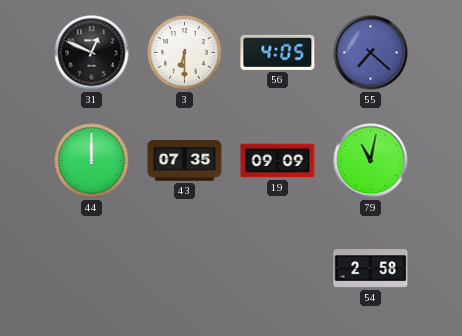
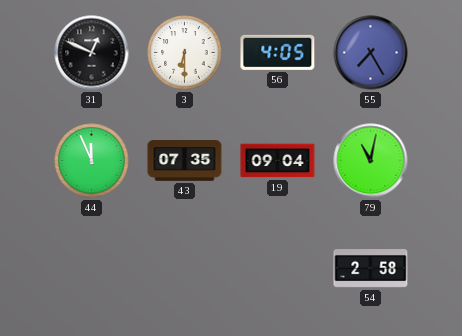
55: 7:22 -> 7:25
44: 12:00 -> 11:56
19: 09:09 -> 09:04
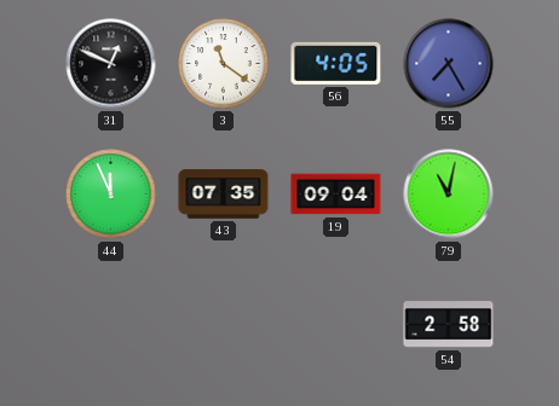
3: 6:30 -> 11:21
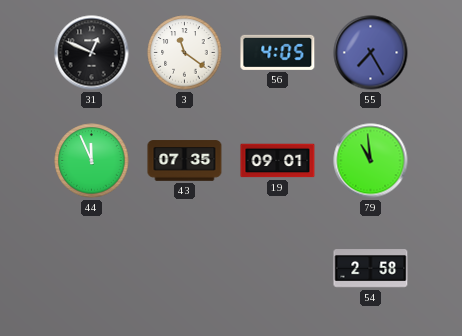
19: 09:04 -> 09:01
79: 11:02 -> 10:59
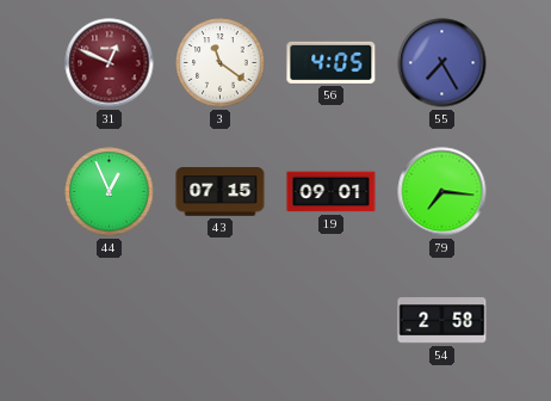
31 dial: black -> burgundy
44: 11:56 -> 12:56
43: 07:35 -> 07:15
79: 10:59 -> 7:16
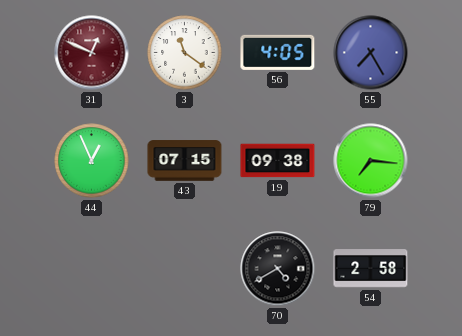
19: 09:01 -> 09:38
70: none -> 4:40
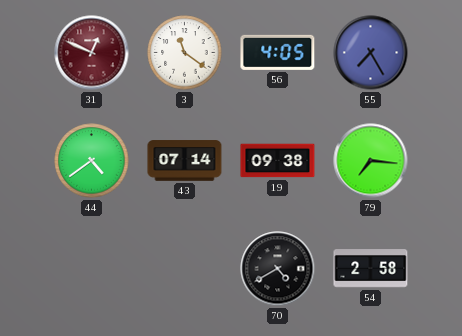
44: 12:56 -> 4:39
43: 07:15 -> 07:14
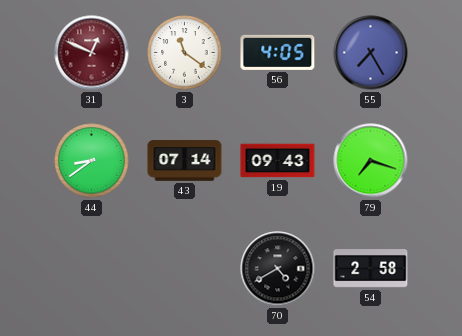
44: 4:39 -> 8:39
19: 09:38 -> 09:43
79: 7:16 -> 7:18
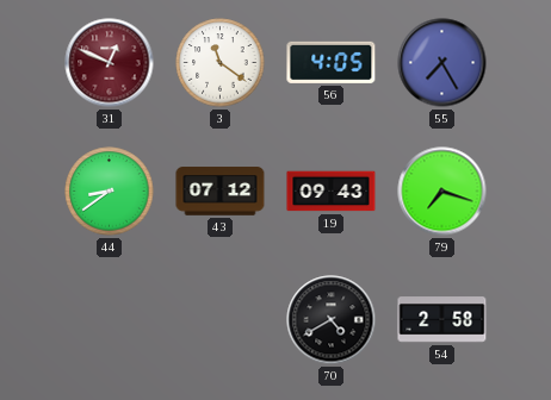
43: 07:14 -> 07:12
